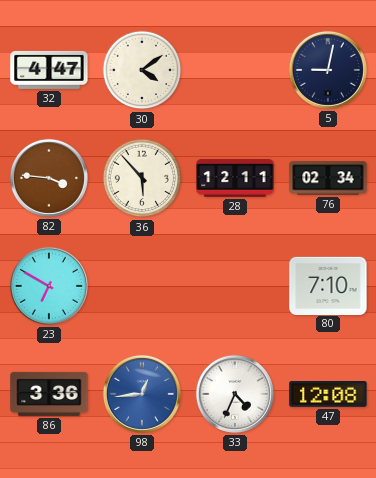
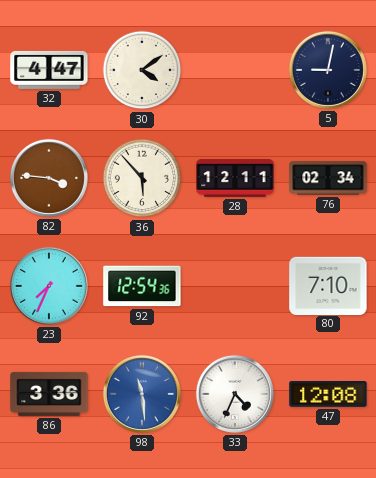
23: 6:50 -> 7:34
92: none -> 12:54
98: 12:44 -> 11:29
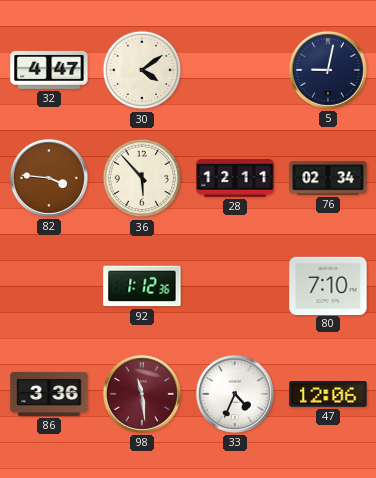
23: 7:34 -> none
92: 12:54 -> 1:12
98 dial: blue -> burgundy
47: 12:08 -> 12:06
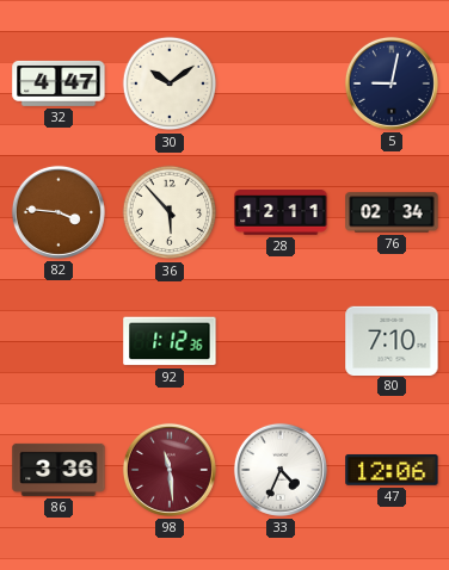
30: 4:09 -> 10:09
